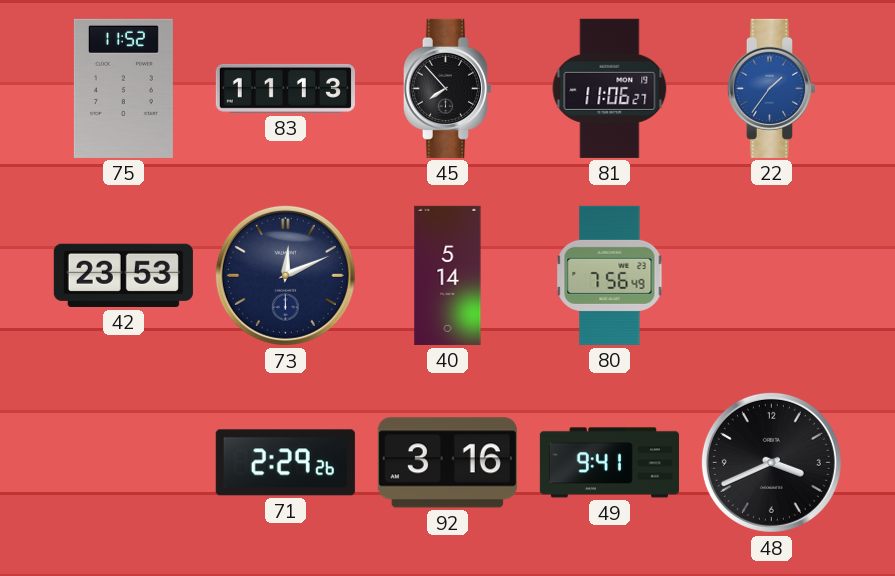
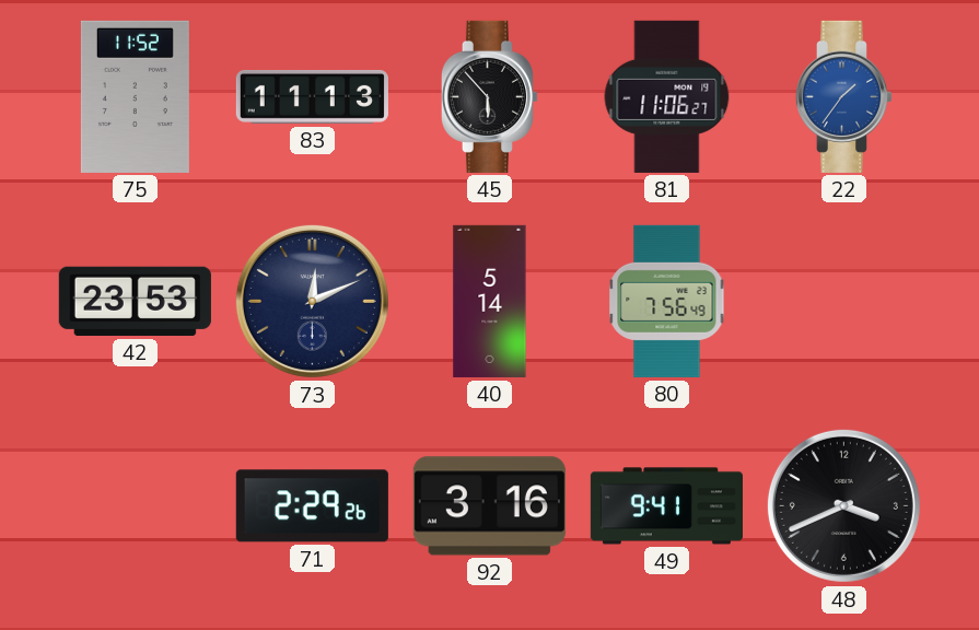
45: 7:53 -> 5:53
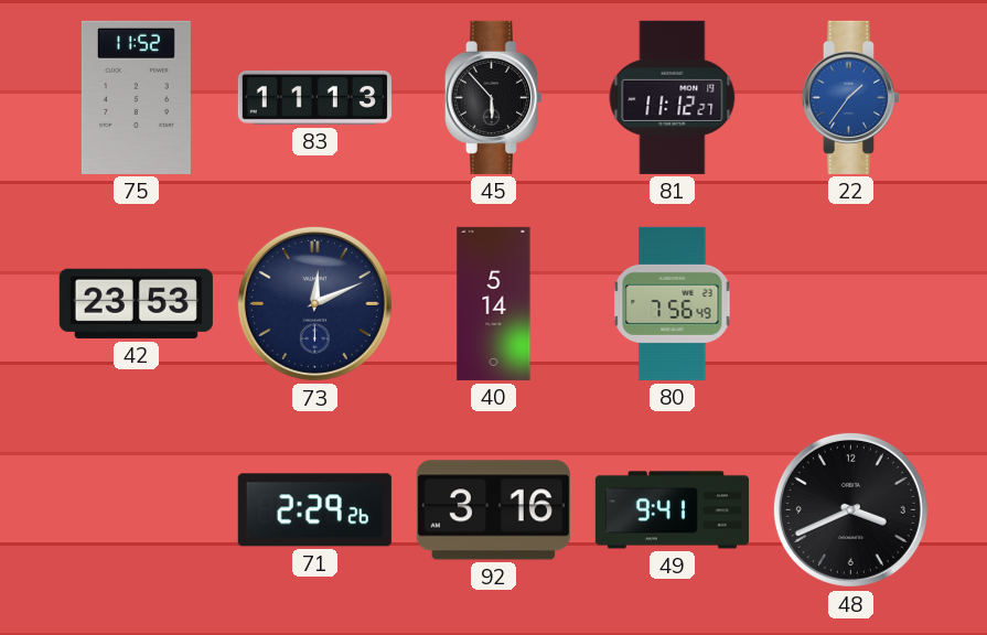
81: 11:06 -> 11:12
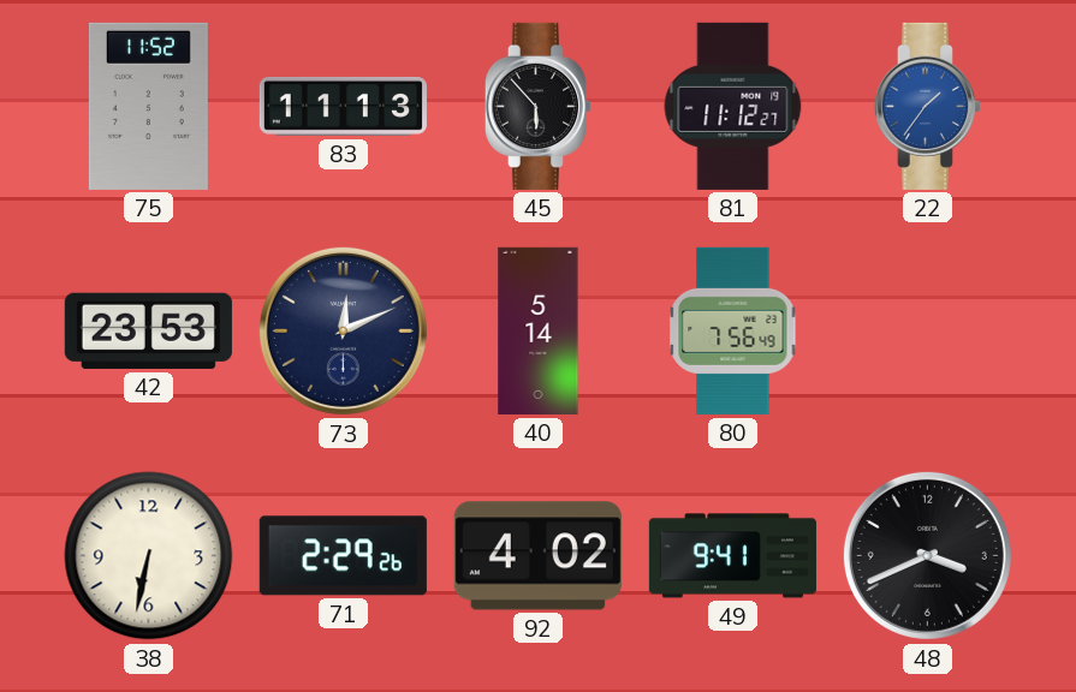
38: none -> 6:32
92: 3:16 -> 4:02
